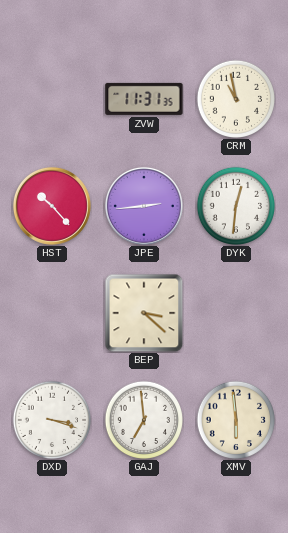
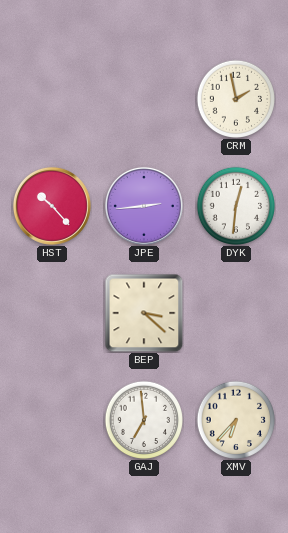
ZVW: 11:31 -> none
CRM: 10:58 -> 1:58
DXD: 3:18 -> none
XMV: 5:59 -> 6:37
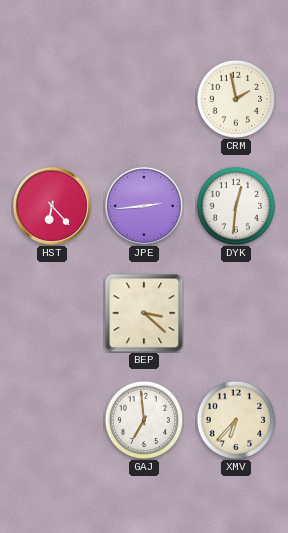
HST: 10:23 -> 6:23
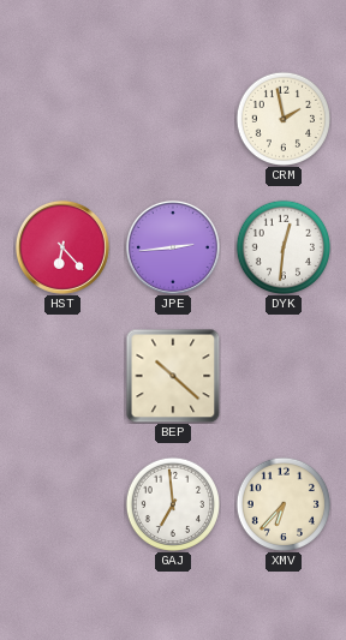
BEP: 3:22 -> 10:22
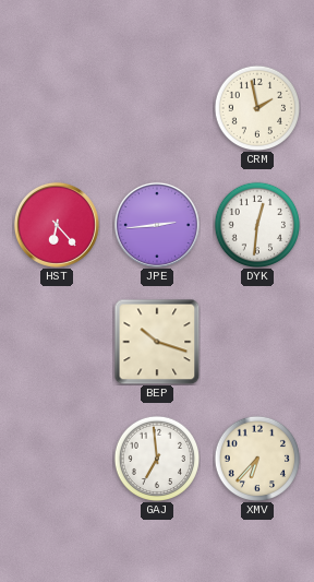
BEP: 10:22 -> 10:18
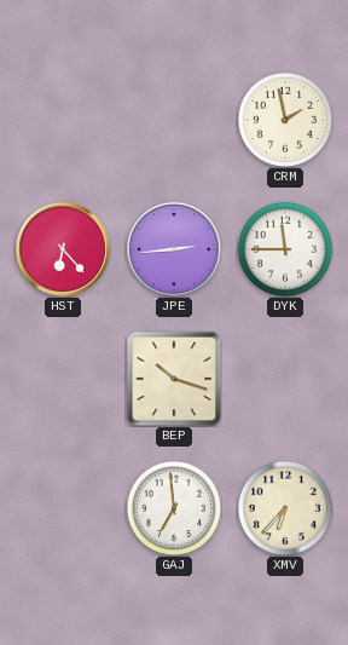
DYK: 12:31 -> 11:45
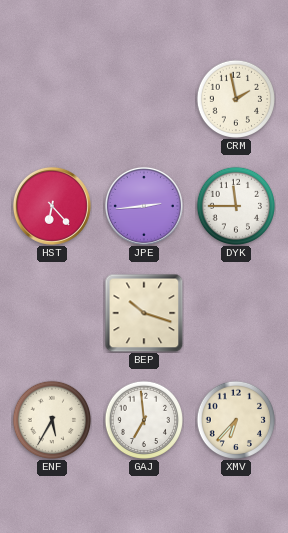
ENF: none -> 5:35
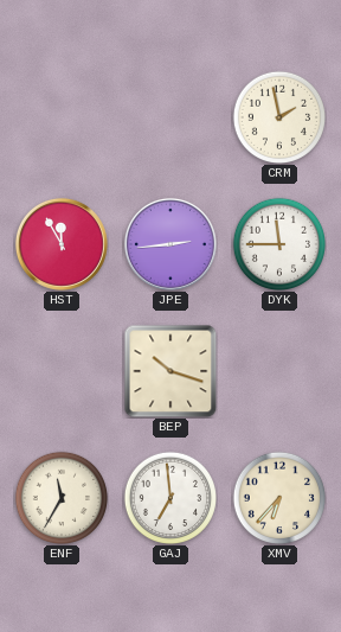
HST: 6:23 -> 11:55
ENF: 5:35 -> 11:35
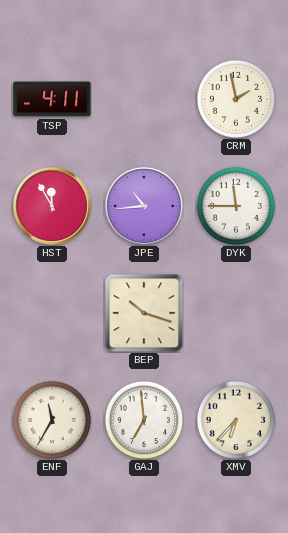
TSP: none -> 4:11
JPE: 2:44 -> 10:44
